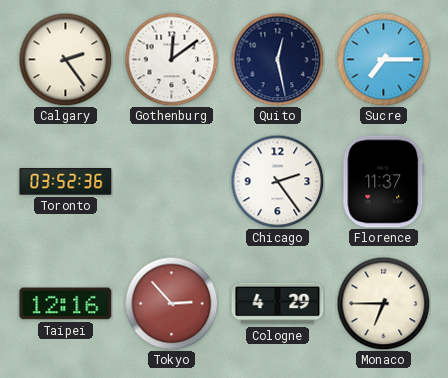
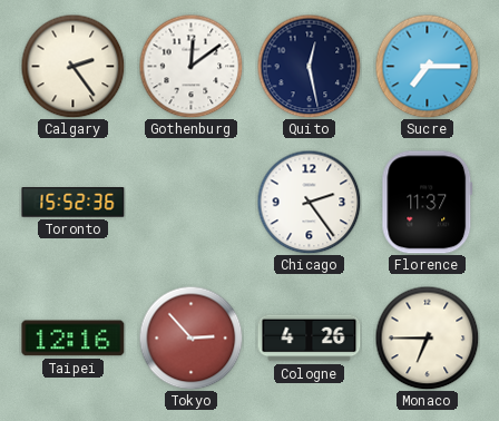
Toronto: 03:52 -> 15:52
Cologne: 4:29 -> 4:26
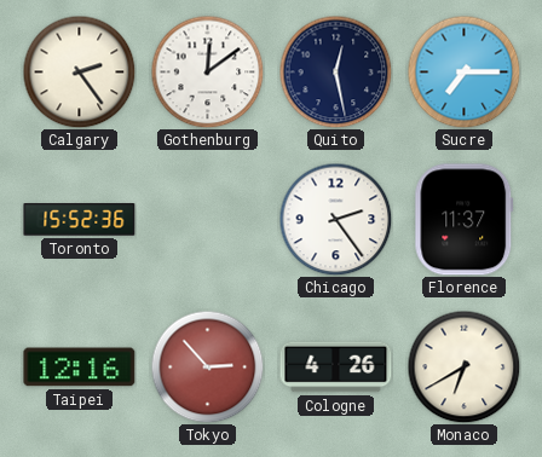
Monaco: 6:45 -> 6:40
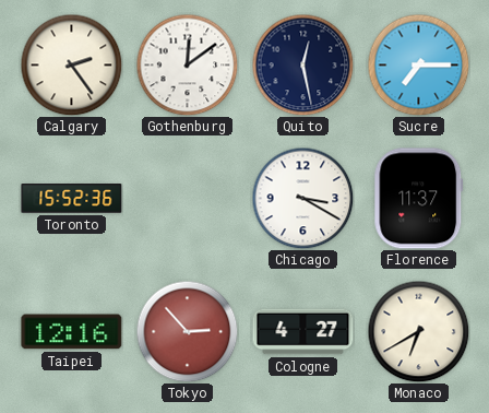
Chicago: 2:24 -> 3:20
Cologne: 4:26 -> 4:27
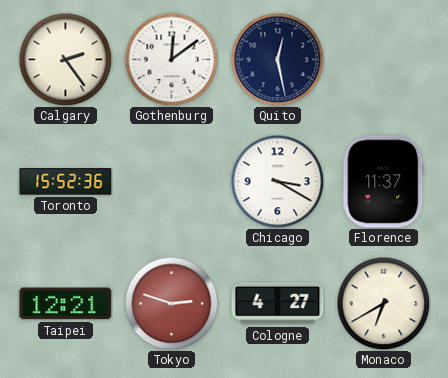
Sucre: 7:15 -> none
Taipei: 12:16 -> 12:21
Tokyo: 2:53 -> 2:48
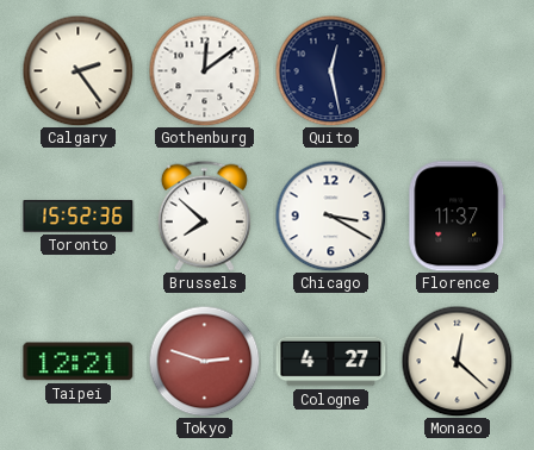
Brussels: none -> 7:52
Monaco: 6:40 -> 12:22
